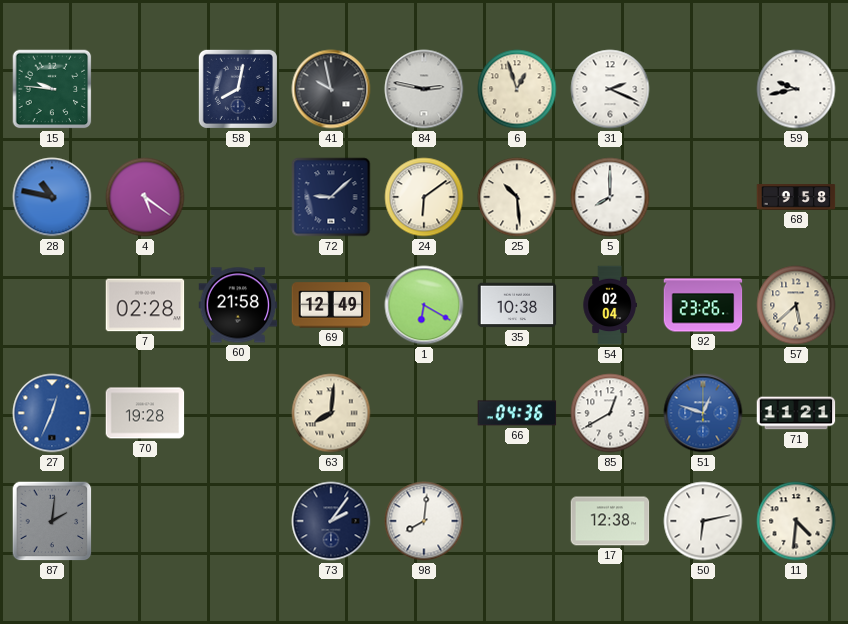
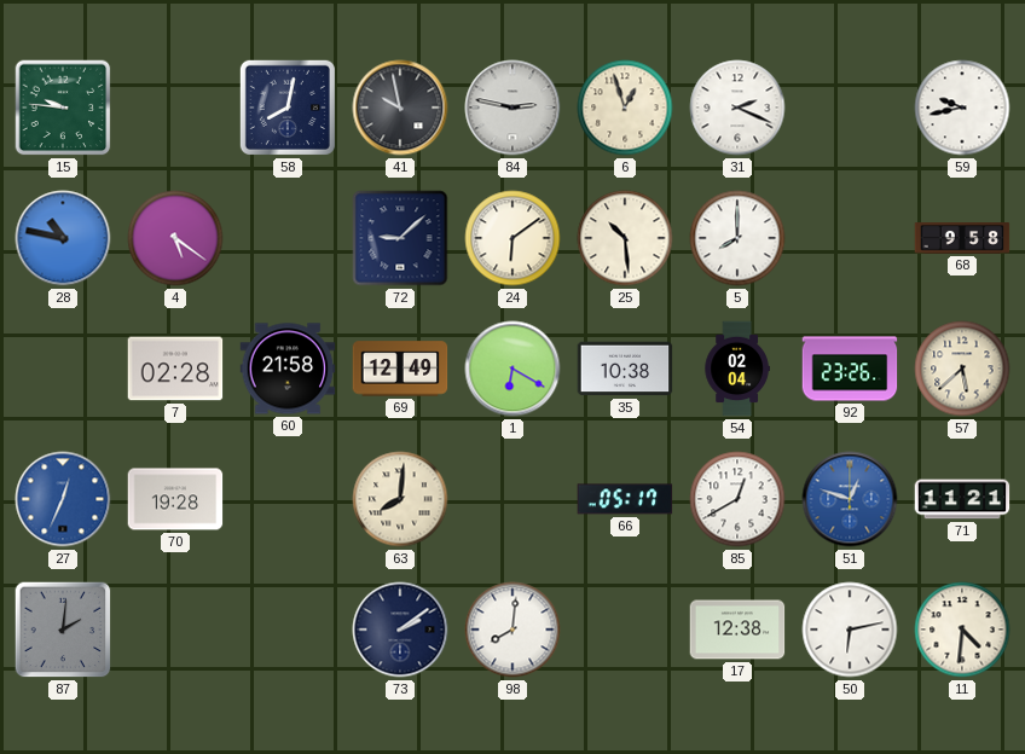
66: 04:36 -> 05:17
73: 2:06 -> 2:09
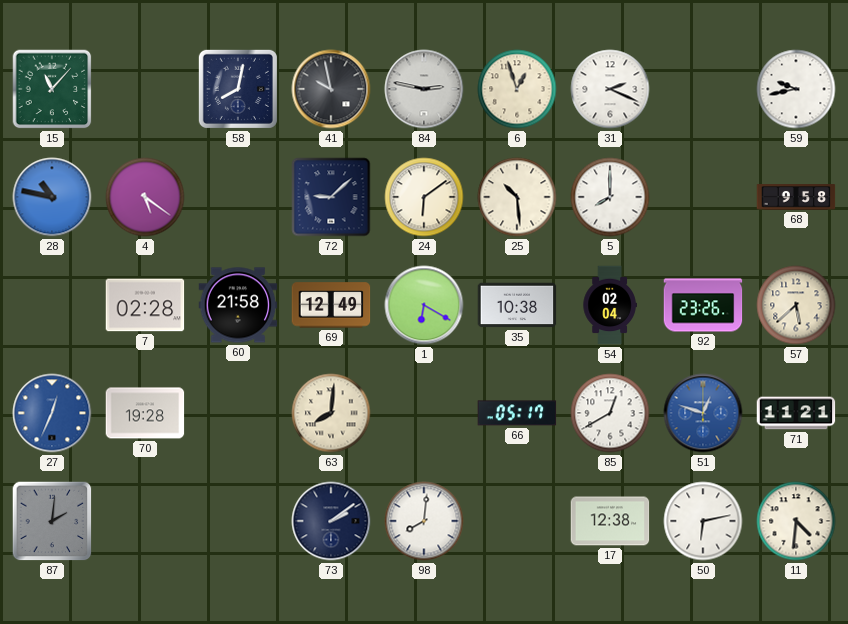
15: 9:46 -> 11:07
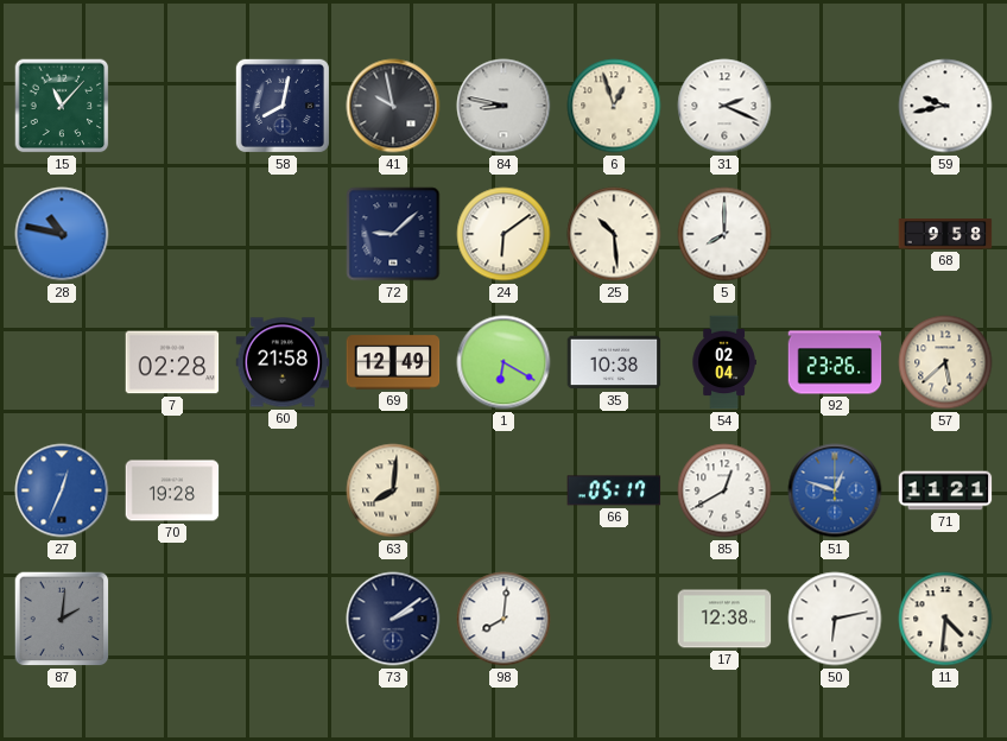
84: 2:47 -> 8:47
4: 5:21 -> none
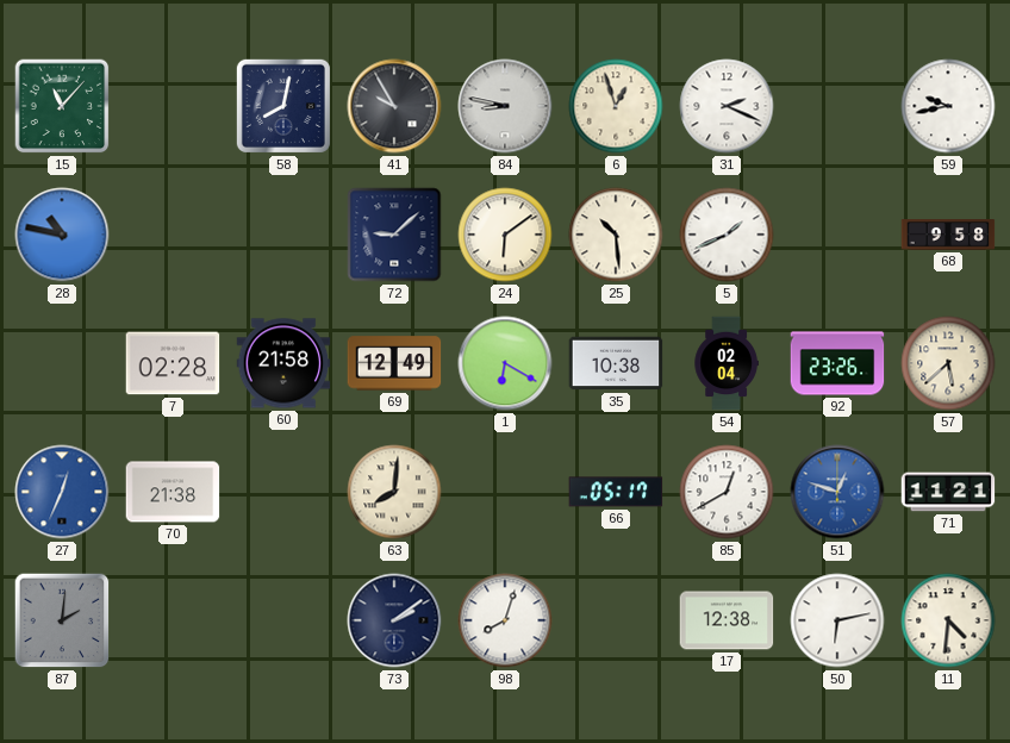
41: 9:58 -> 9:55
5: 8:00 -> 1:41
70: 19:28 -> 21:38
98: 8:01 -> 8:03
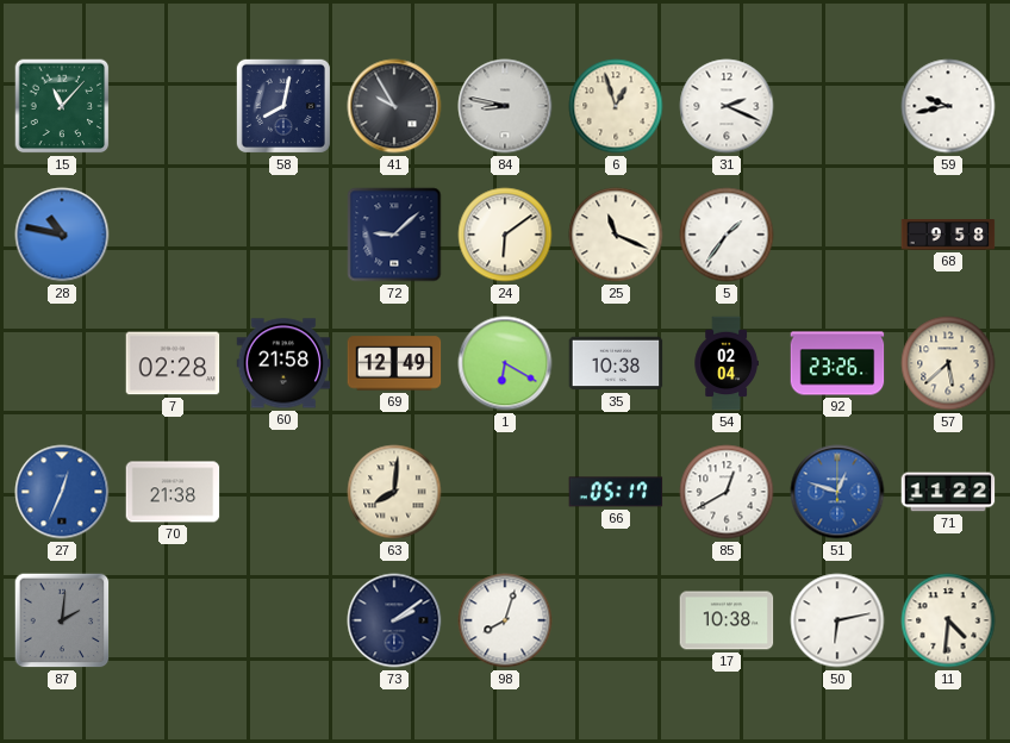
25: 10:29 -> 11:19
5: 1:41 -> 1:36
71: 11:21 -> 11:22
17: 12:38 -> 10:38
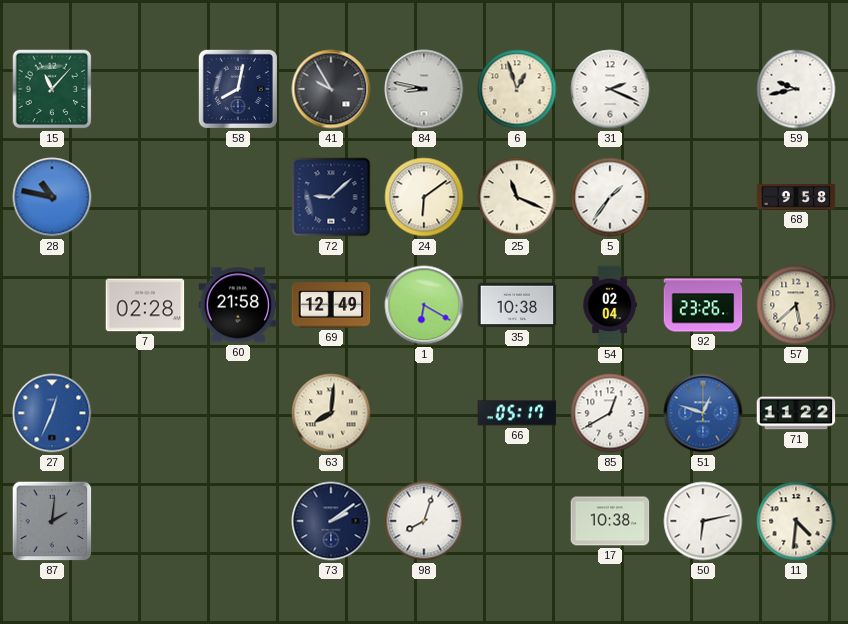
70: 21:38 -> none
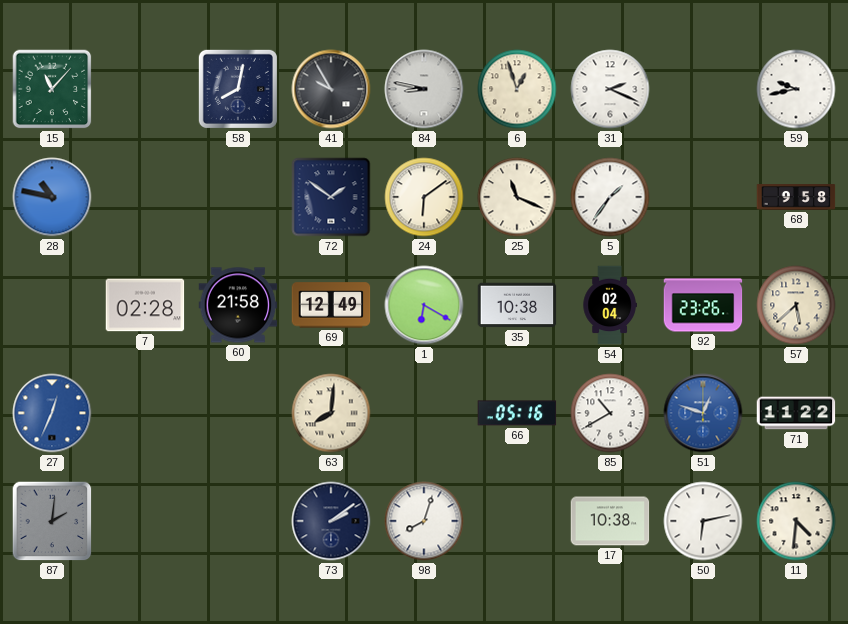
72: 9:08 -> 1:51
66: 05:17 -> 05:16
85: 12:40 -> 10:40
